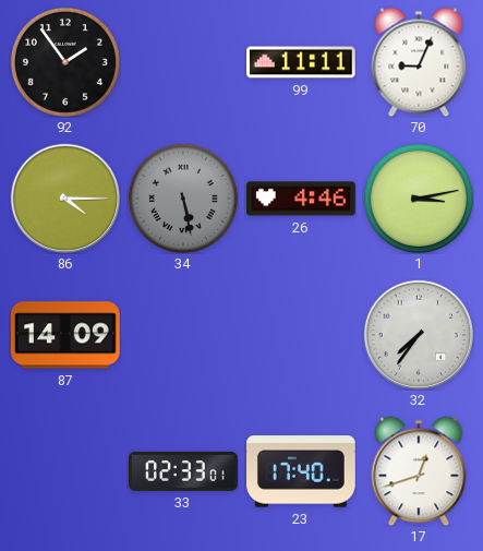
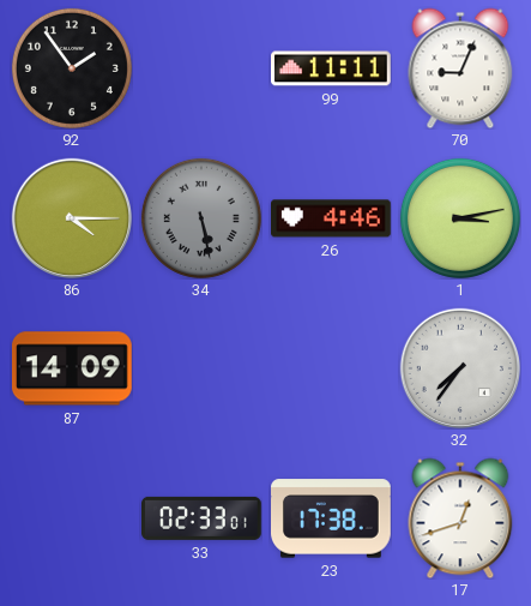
23: 17:40 -> 17:38
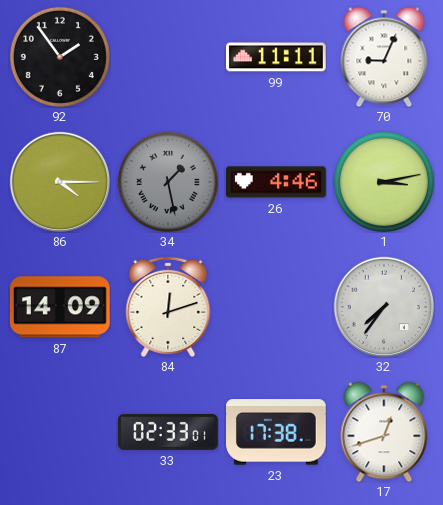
34: 5:28 -> 1:28
84: none -> 12:12
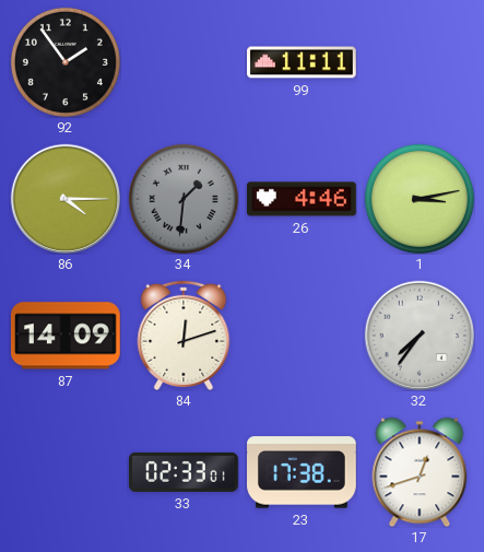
70: 9:04 -> none
34: 1:28 -> 1:31
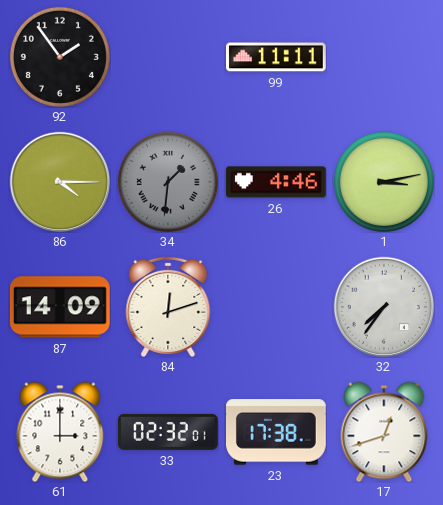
61: none -> 3:00
33: 02:33 -> 02:32
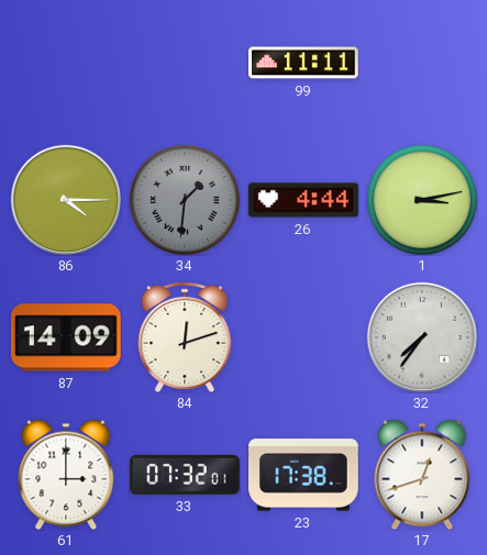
92: 1:54 -> none
26: 4:46 -> 4:44
33: 02:32 -> 07:32
